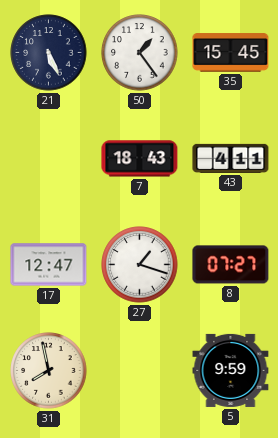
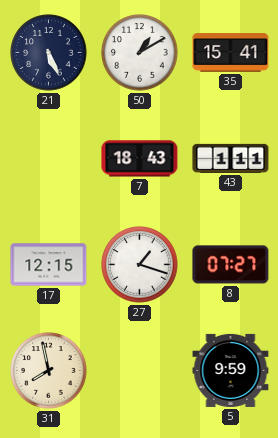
50: 1:24 -> 1:10
35: 15:45 -> 15:41
43: 4:11 -> 1:11
17: 12:47 -> 12:15
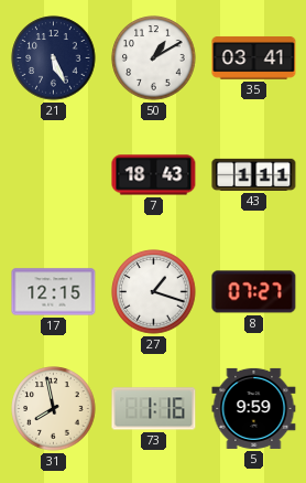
35: 15:41 -> 03:41
73: none -> 1:16
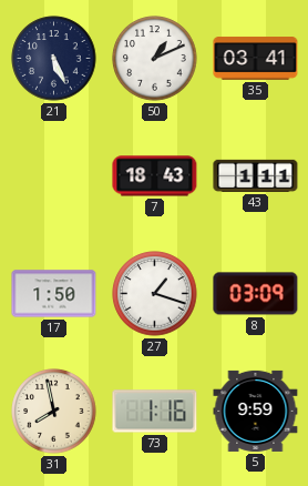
50: 1:10 -> 1:11
17: 12:15 -> 1:50
8: 07:27 -> 03:09
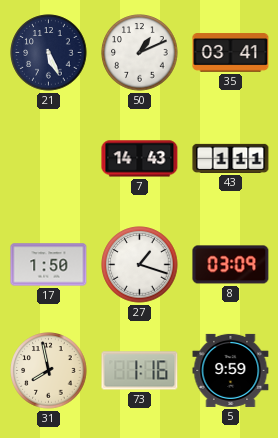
7: 18:43 -> 14:43
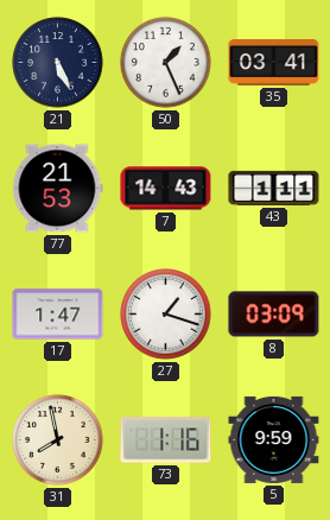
50: 1:11 -> 1:26
77: none -> 21:53
17: 1:50 -> 1:47
